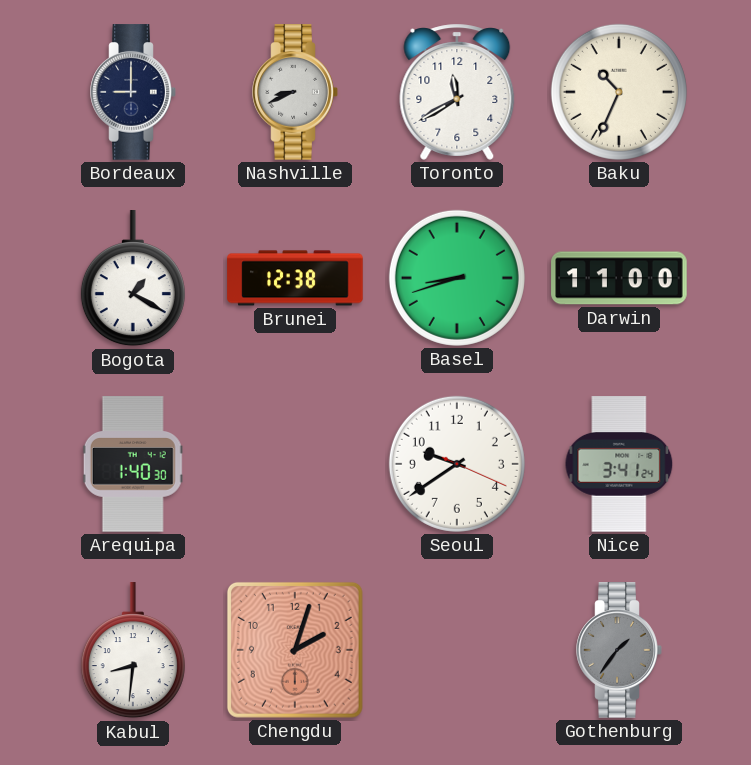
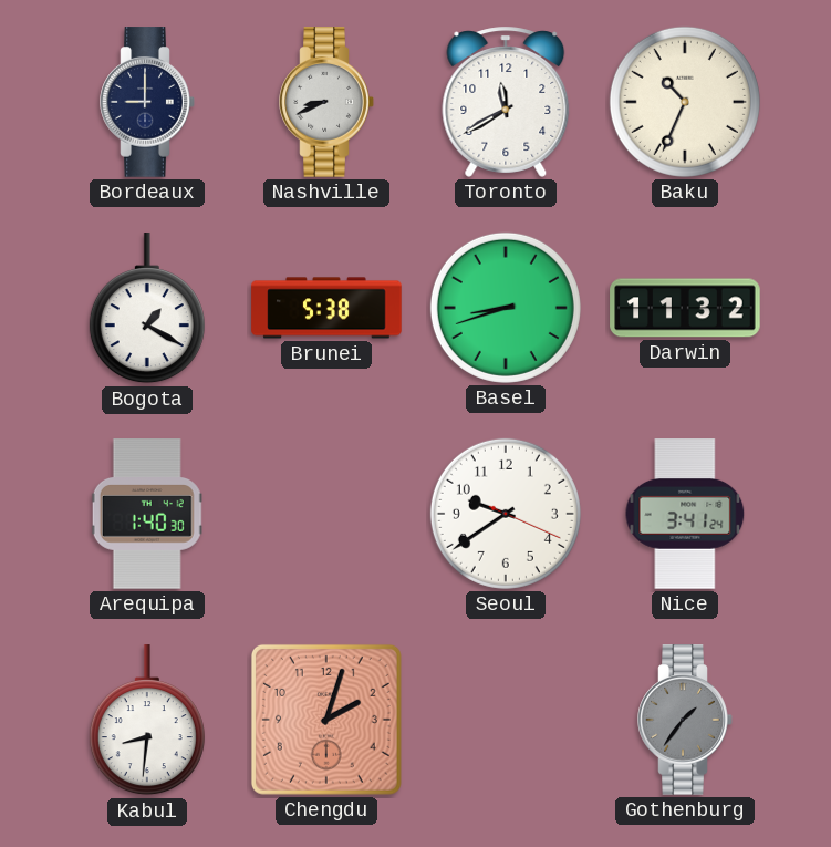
Brunei: 12:38 -> 5:38
Darwin: 11:00 -> 11:32
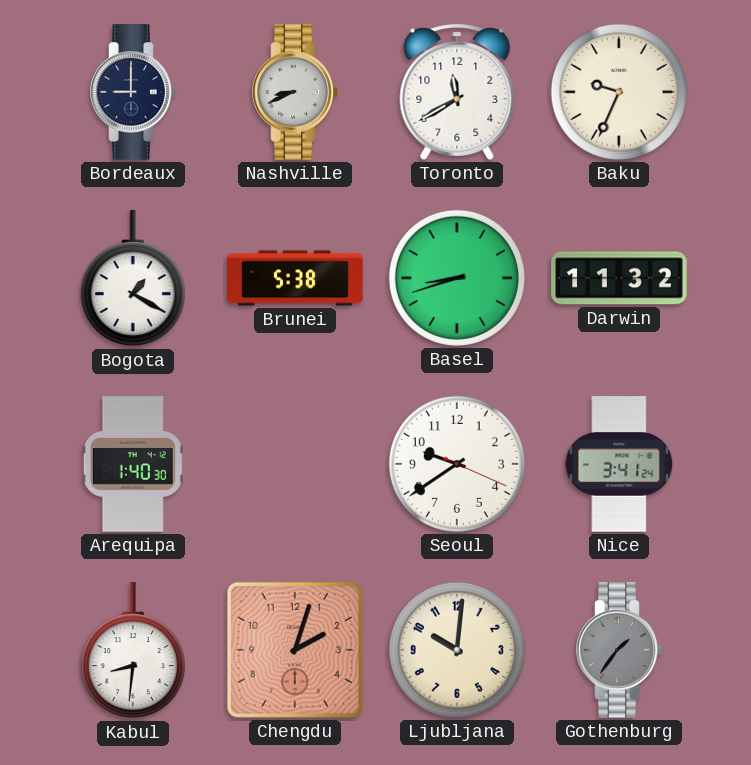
Baku: 10:34 -> 9:34
Ljubljana: none -> 10:01
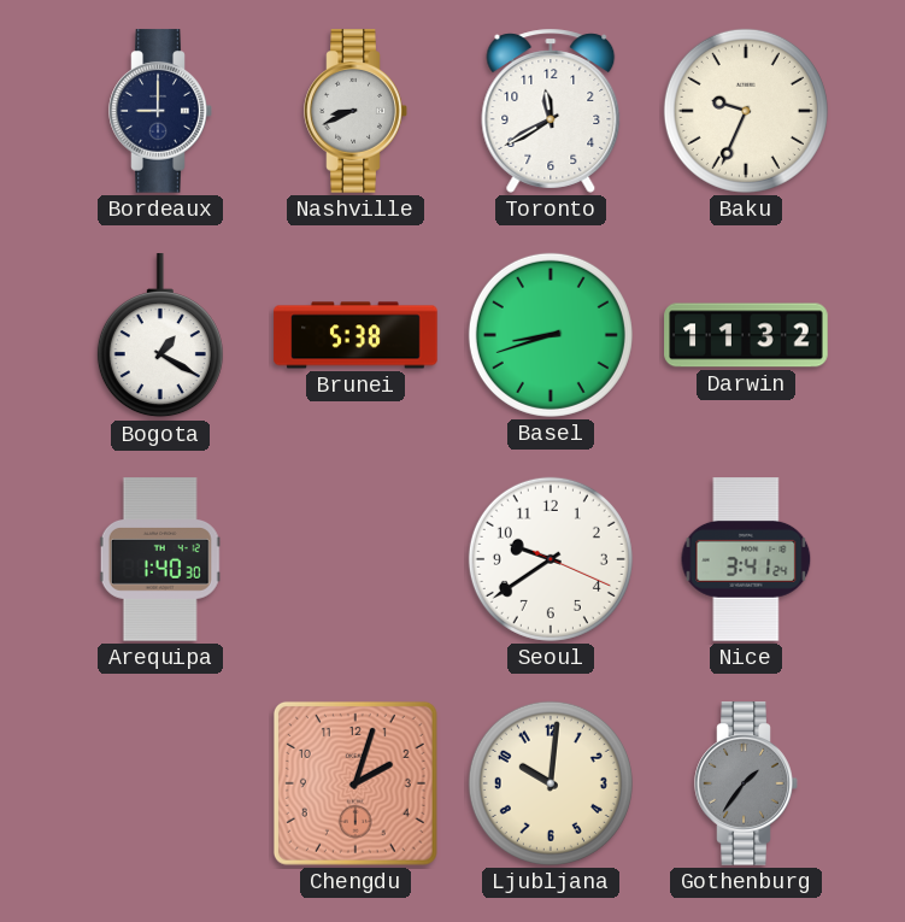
Kabul: 8:31 -> none
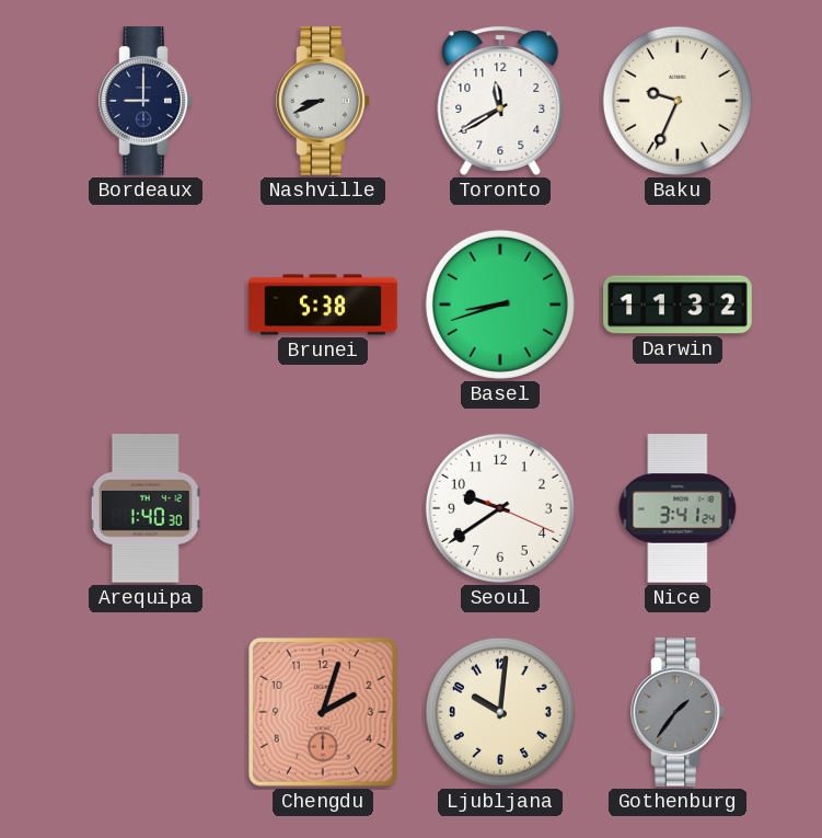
Bogota: 1:20 -> none
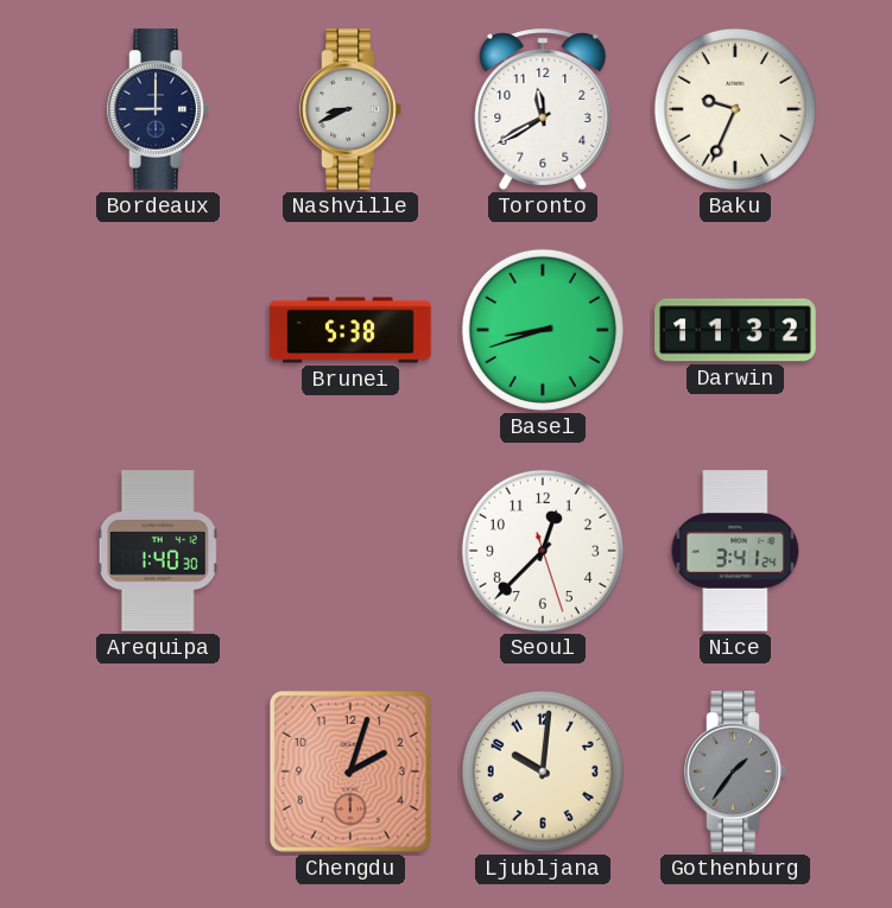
Seoul: 9:39 -> 12:37
